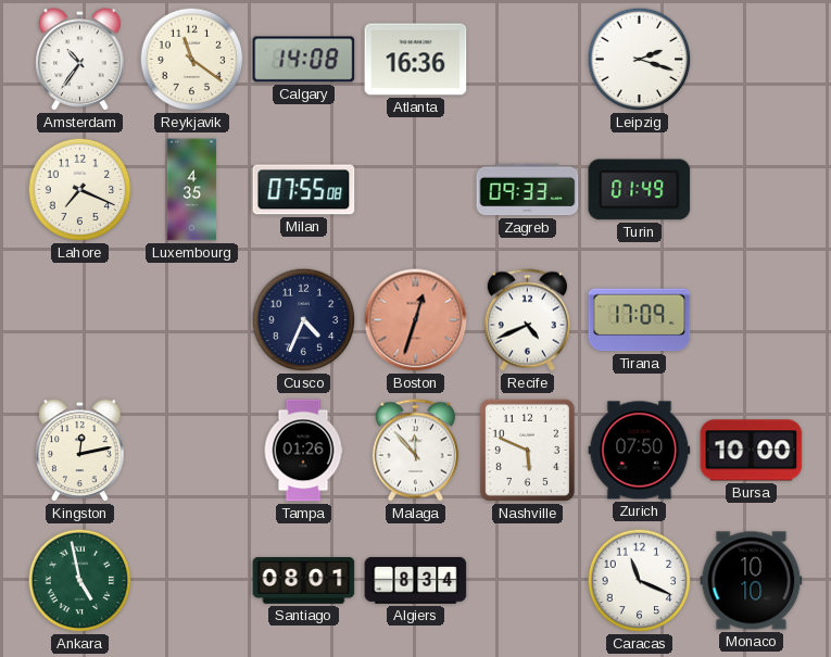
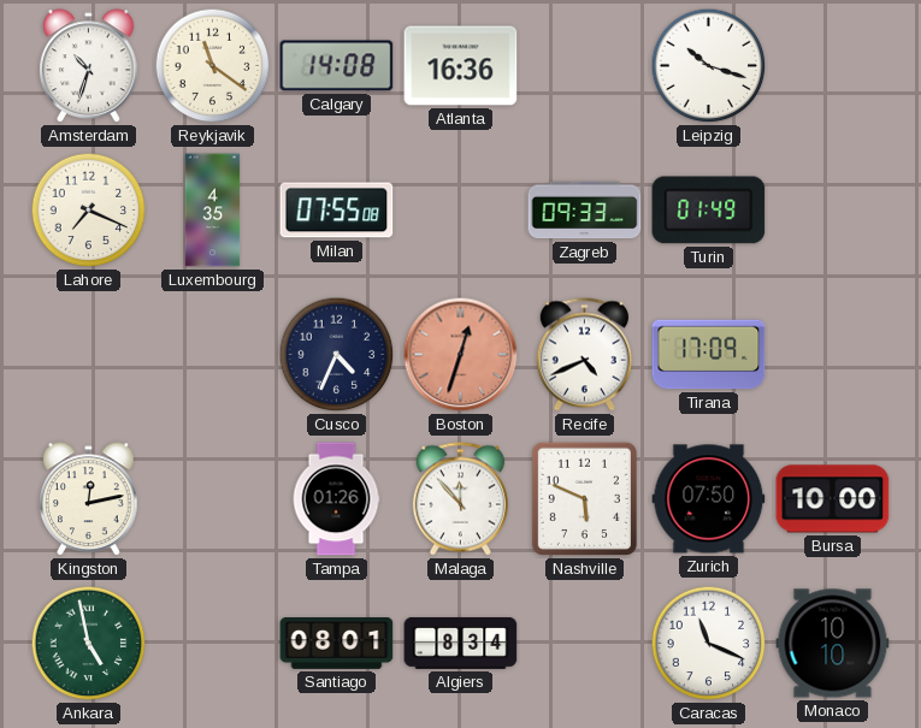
Amsterdam: 10:36 -> 10:33
Leipzig: 2:18 -> 10:18
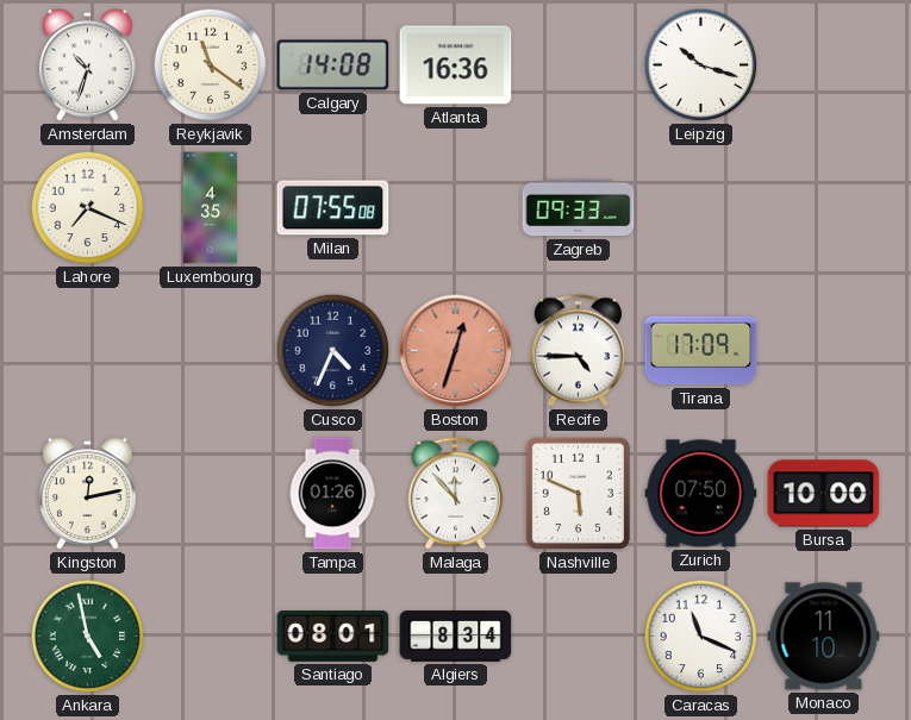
Turin: 01:49 -> none
Recife: 4:41 -> 4:45
Monaco: 10:10 -> 11:10
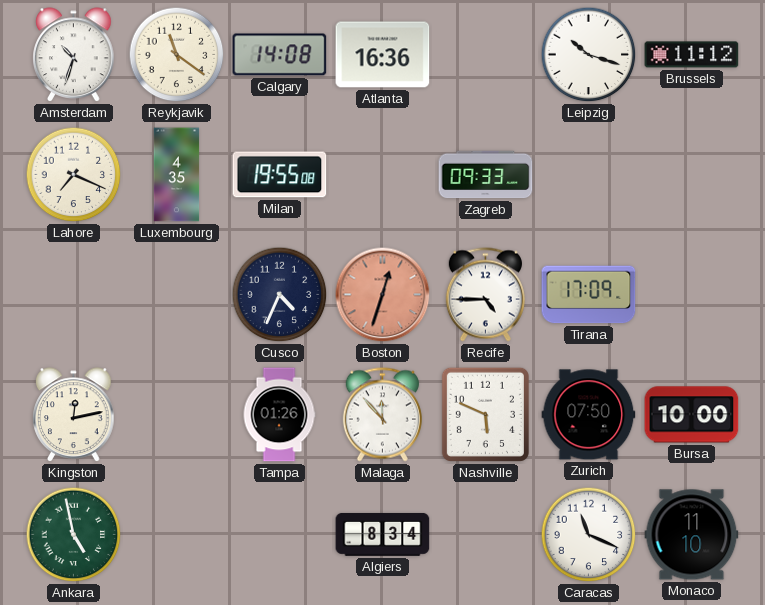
Brussels: none -> 11:12
Milan: 07:55 -> 19:55
Santiago: 08:01 -> none
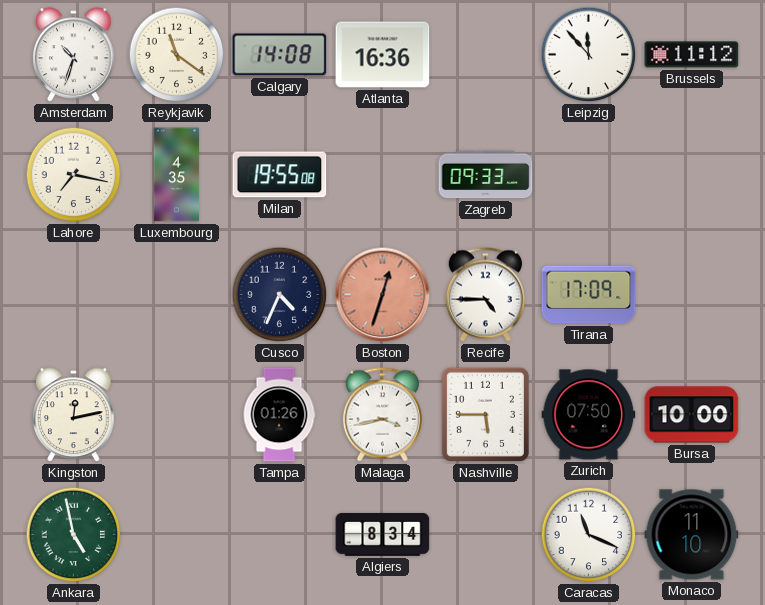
Leipzig: 10:18 -> 11:53
Lahore: 7:19 -> 7:17
Malaga: 11:53 -> 3:43
Nashville: 5:49 -> 5:45
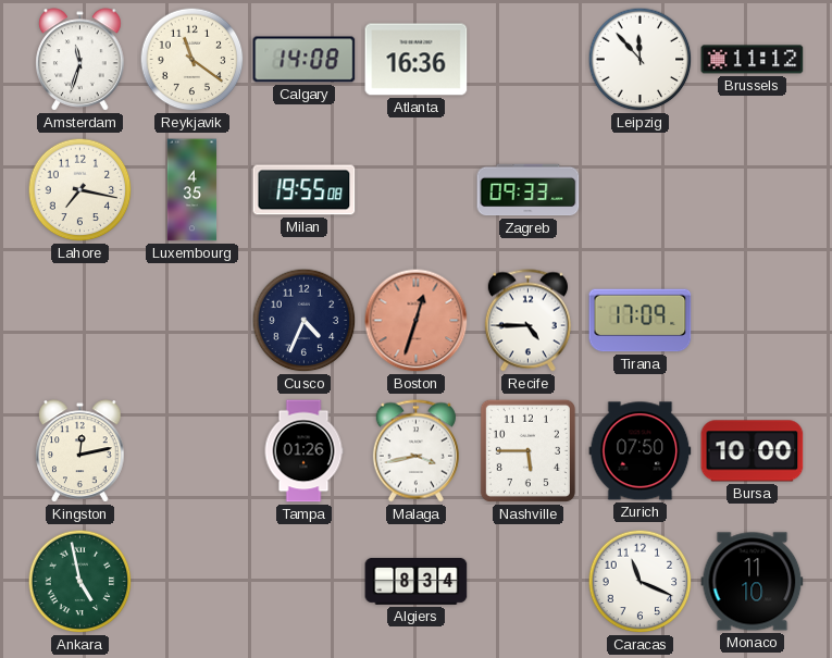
Amsterdam: 10:33 -> 11:33
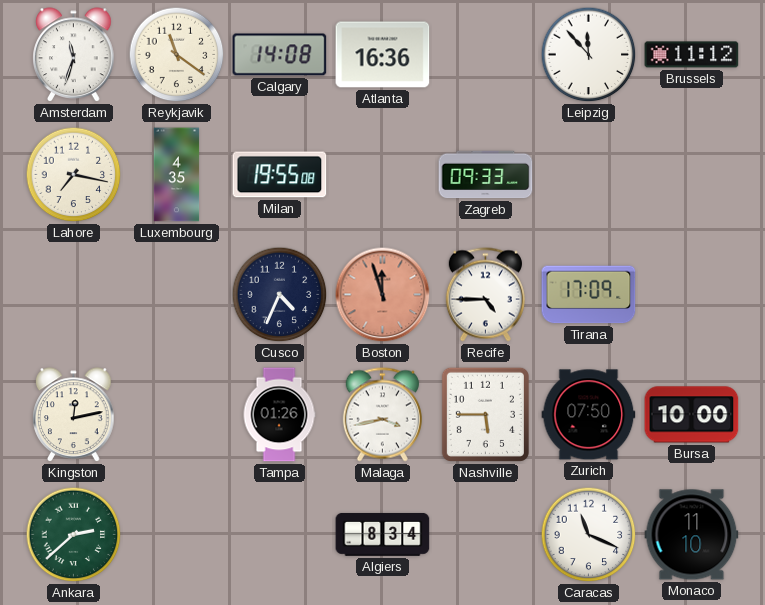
Boston: 12:33 -> 11:57
Ankara: 4:58 -> 2:38
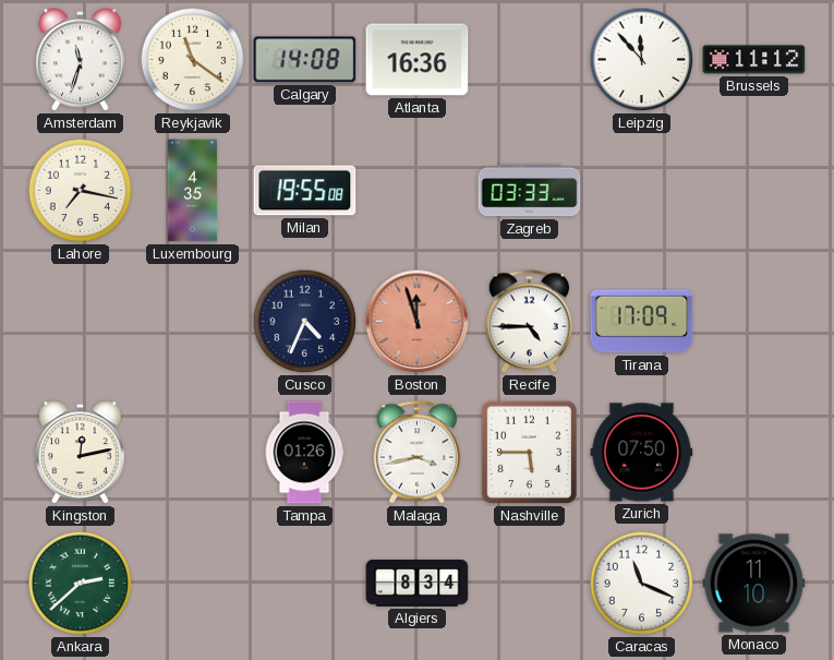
Zagreb: 09:33 -> 03:33
Bursa: 10:00 -> none
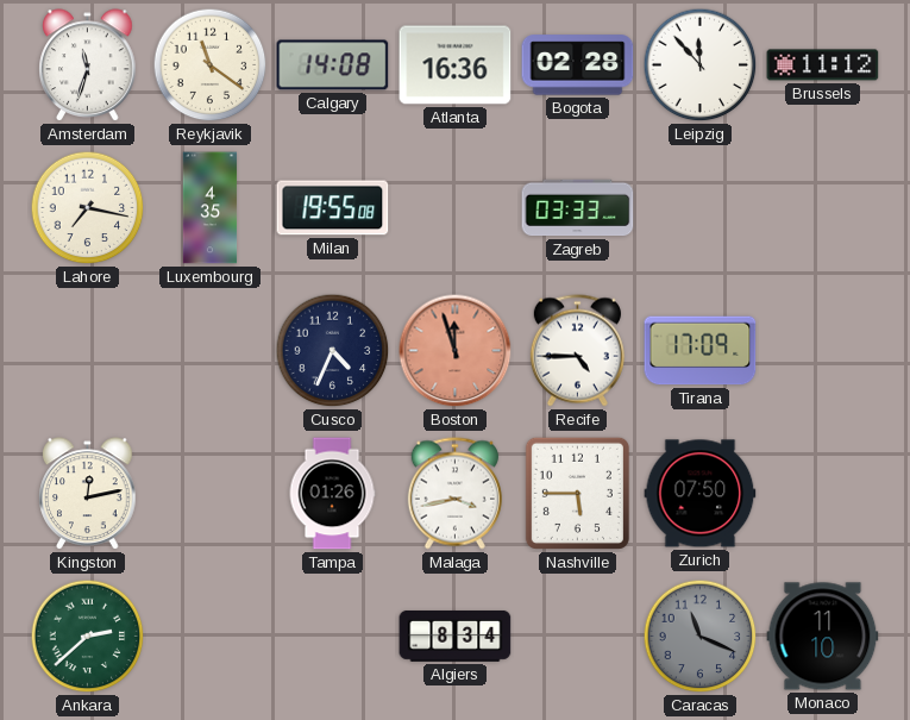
Bogota: none -> 02:28
Caracas dial: white -> grey
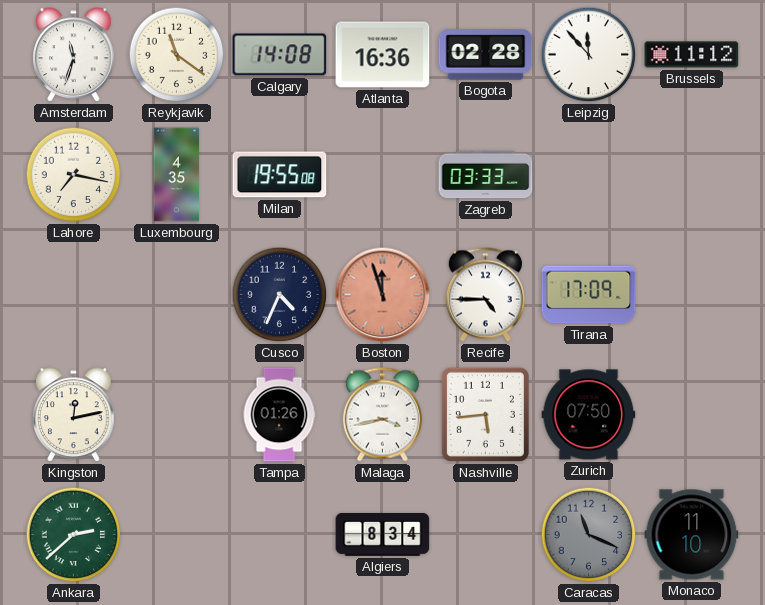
Nashville: 5:45 -> 5:44
